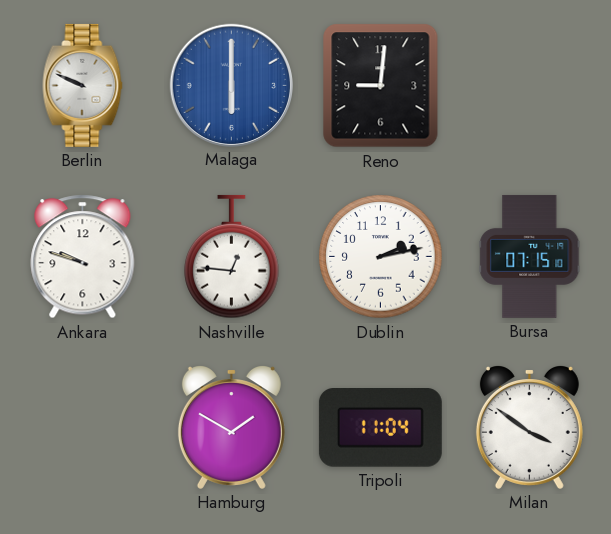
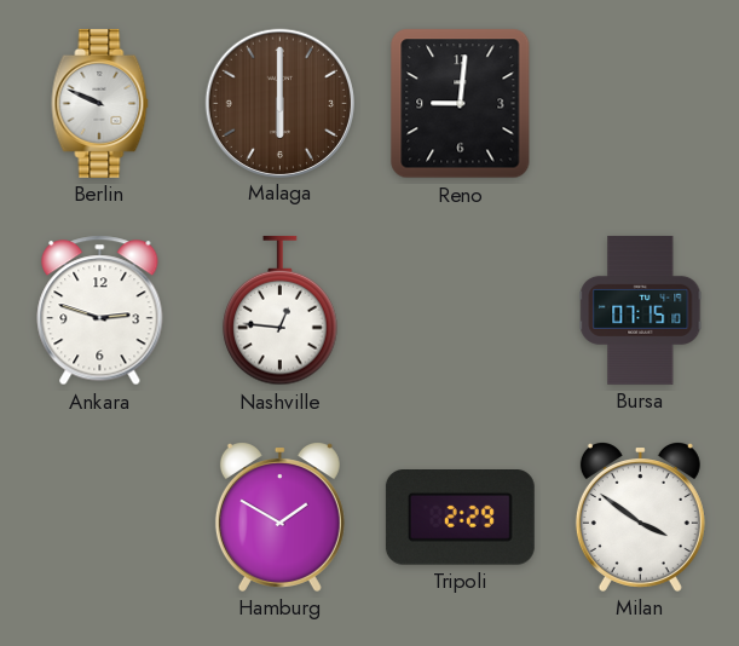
Malaga dial: blue -> brown
Ankara: 9:48 -> 2:48
Dublin: 2:13 -> none
Tripoli: 11:04 -> 2:29
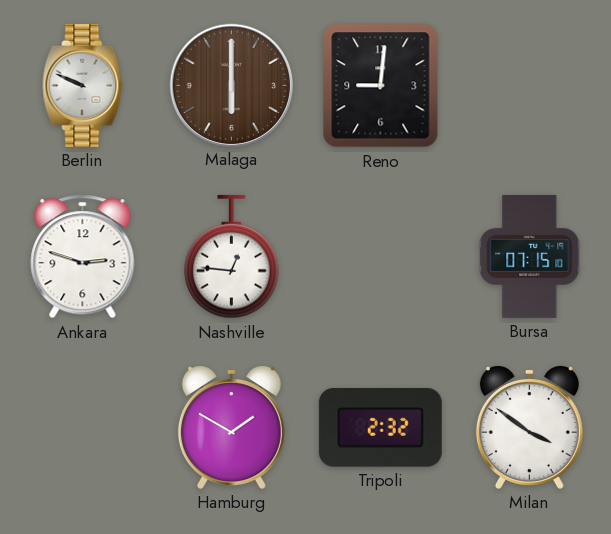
Tripoli: 2:29 -> 2:32
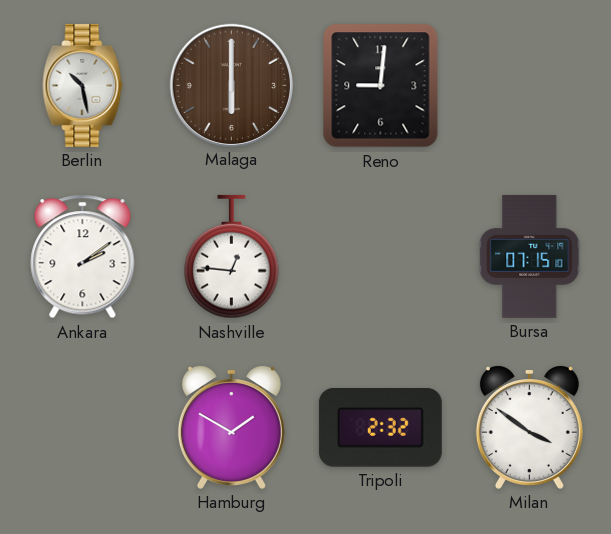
Berlin: 9:49 -> 10:28
Ankara: 2:48 -> 2:09
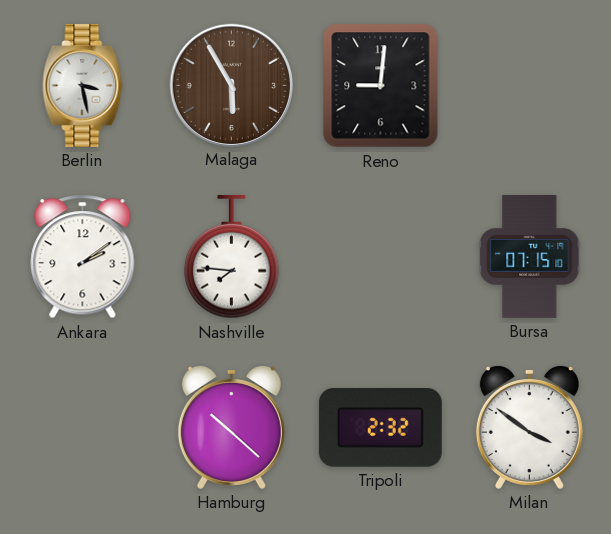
Berlin: 10:28 -> 3:28
Malaga: 6:00 -> 5:55
Nashville: 12:46 -> 7:46
Hamburg: 1:50 -> 10:22
